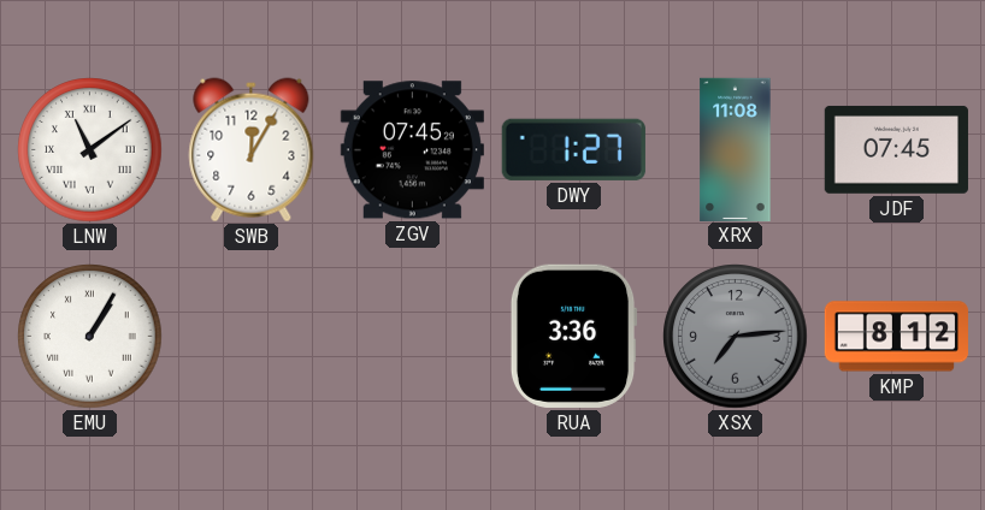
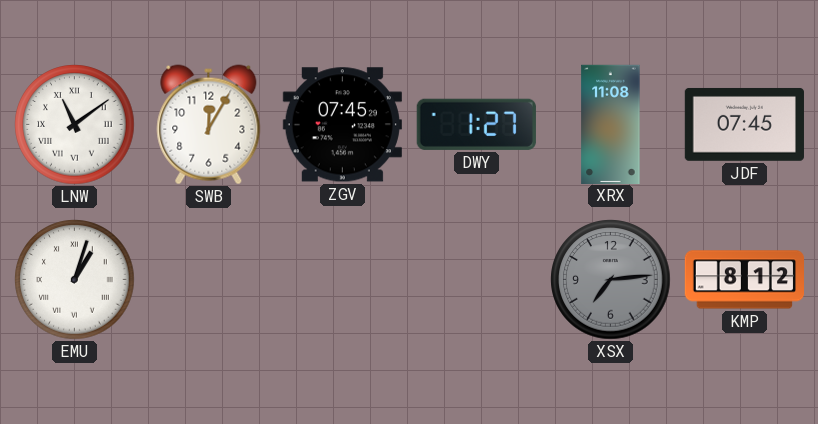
EMU: 1:05 -> 1:03
RUA: 3:36 -> none
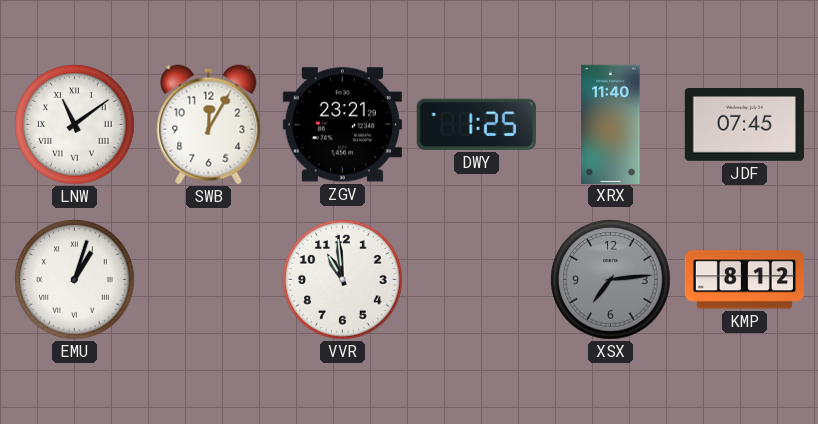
ZGV: 07:45 -> 23:21
DWY: 1:27 -> 1:25
XRX: 11:08 -> 11:40
VVR: none -> 10:59
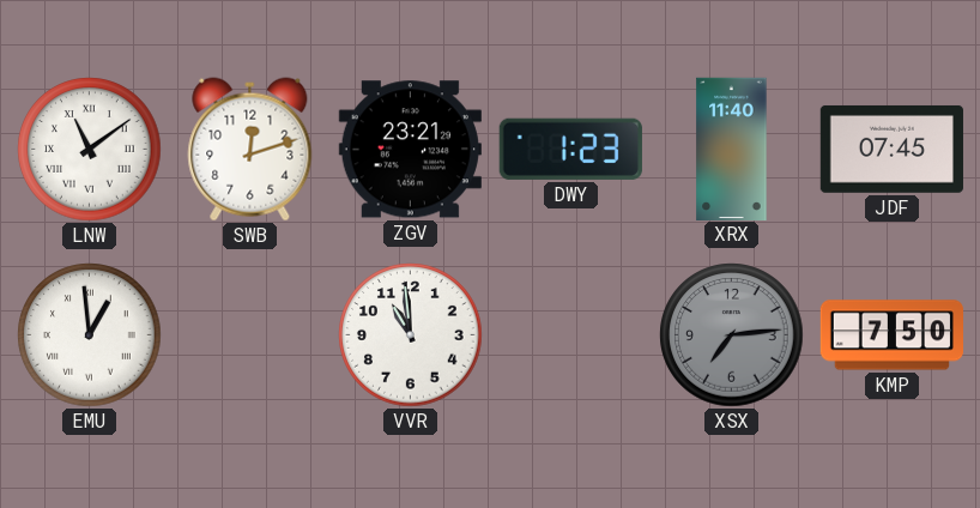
SWB: 12:05 -> 12:12
DWY: 1:25 -> 1:23
EMU: 1:03 -> 12:59
KMP: 8:12 -> 7:50
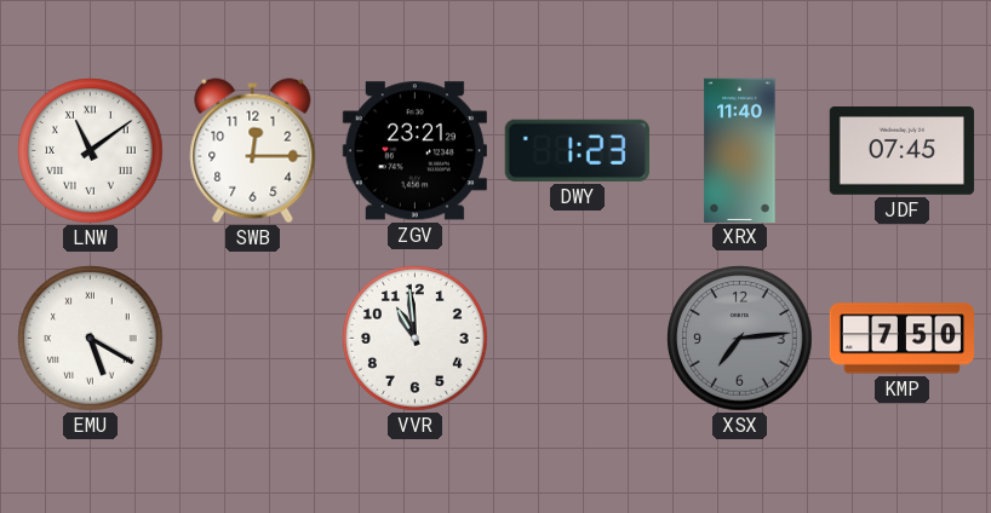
SWB: 12:12 -> 12:15
EMU: 12:59 -> 5:20
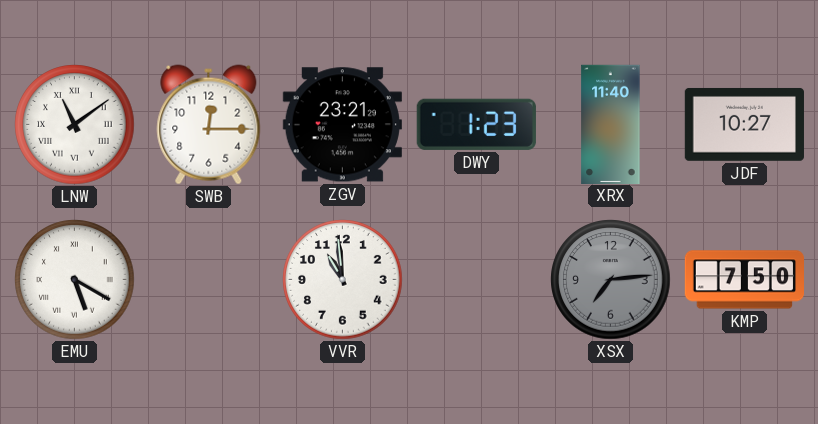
JDF: 07:45 -> 10:27
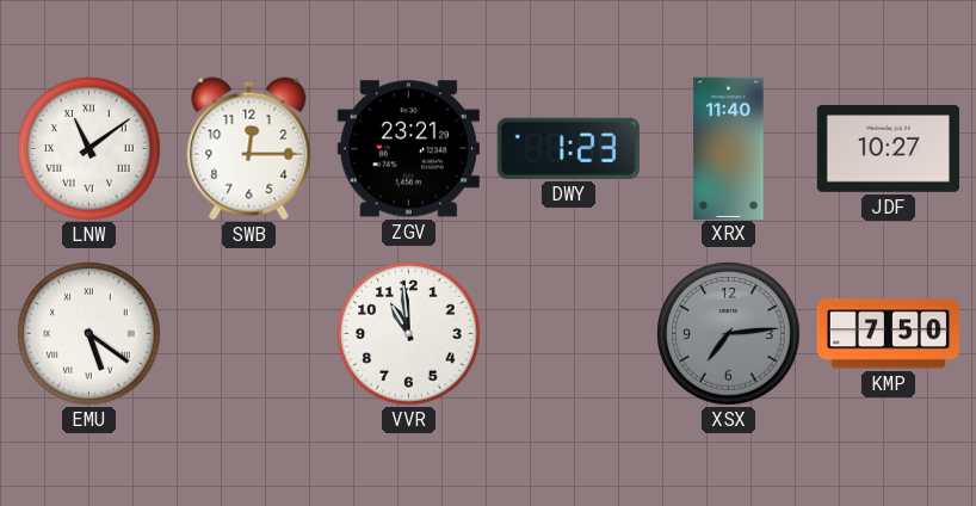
EMU: 5:20 -> 5:21
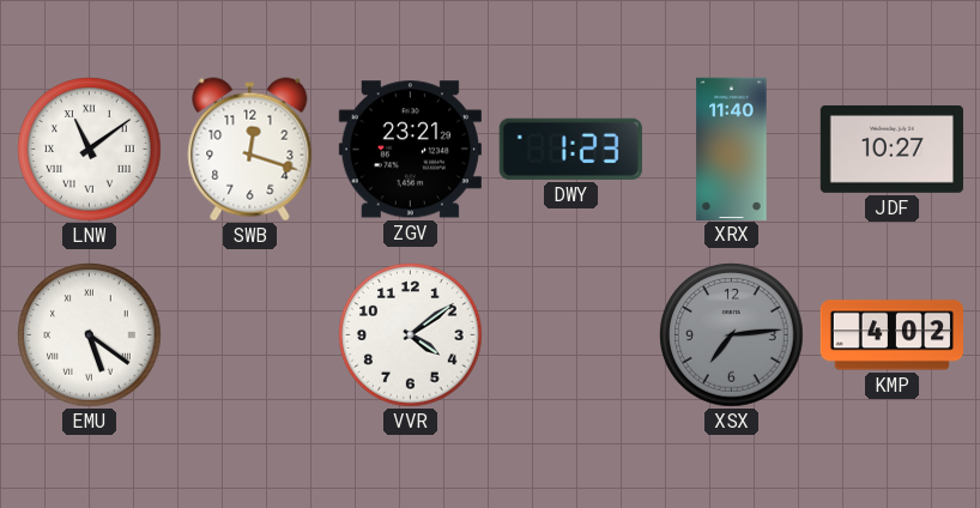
SWB: 12:15 -> 12:18
VVR: 10:59 -> 4:09
KMP: 7:50 -> 4:02
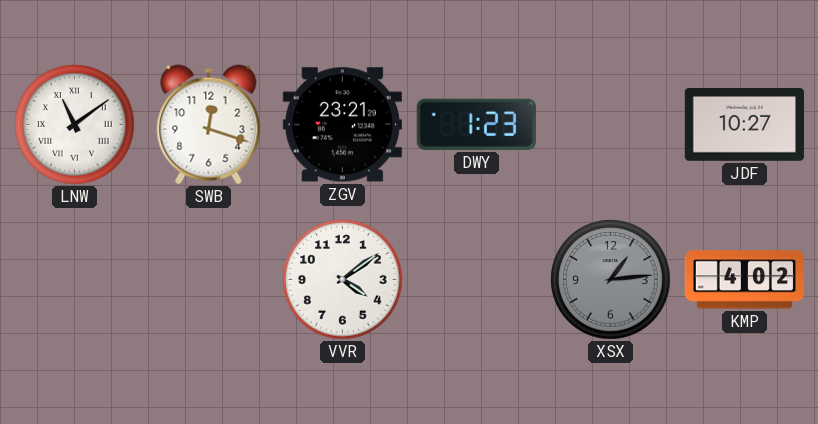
XRX: 11:40 -> none
EMU: 5:21 -> none
XSX: 7:14 -> 1:14
